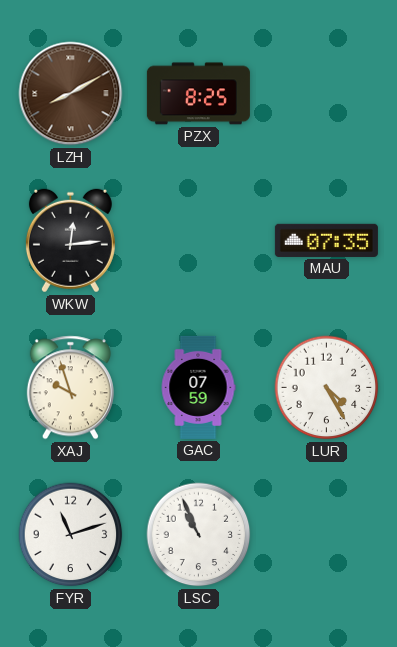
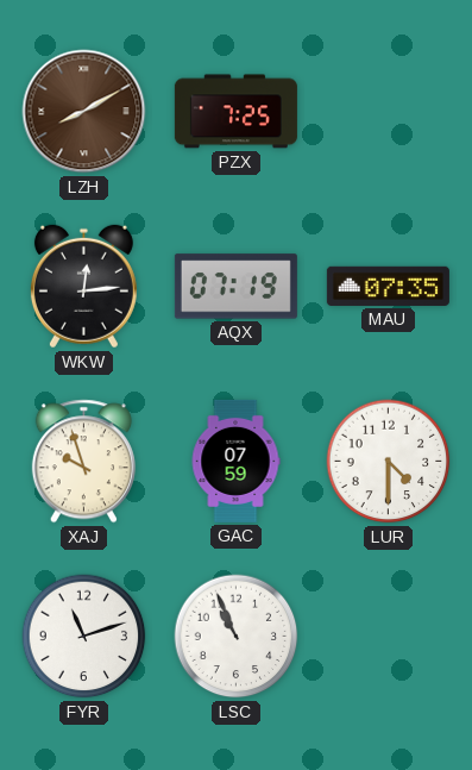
PZX: 8:25 -> 7:25
AQX: none -> 07:19
LUR: 4:25 -> 4:30
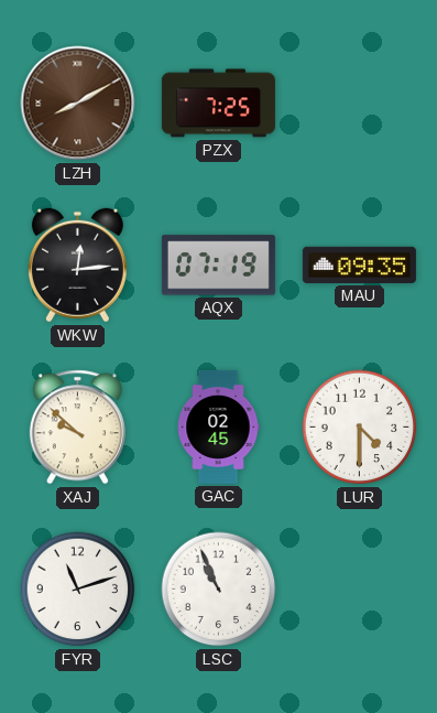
MAU: 07:35 -> 09:35
XAJ: 9:57 -> 9:52
GAC: 07:59 -> 02:45
